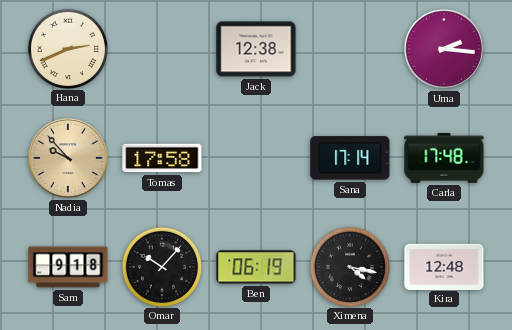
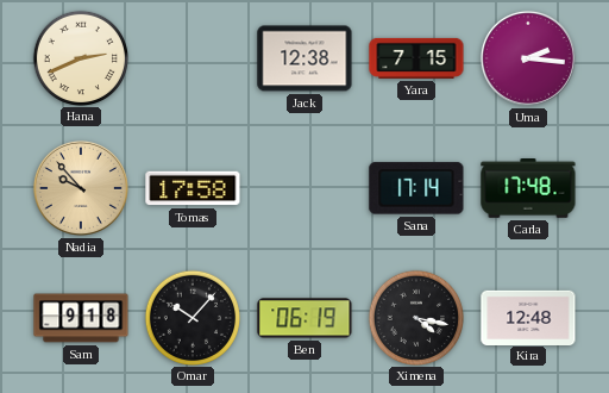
Yara: none -> 7:15
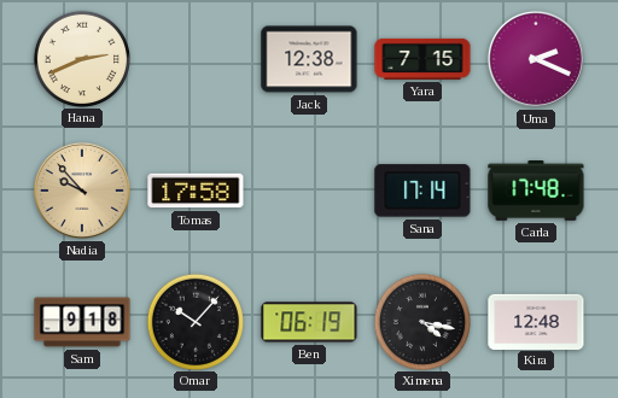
Uma: 2:16 -> 2:19
